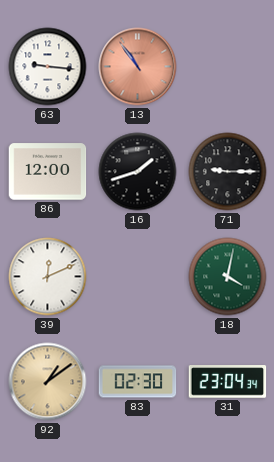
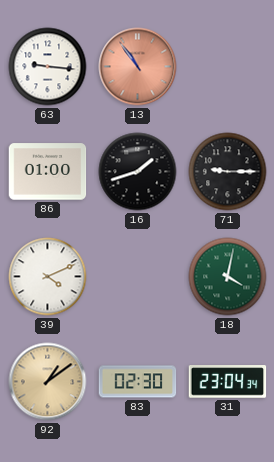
86: 12:00 -> 01:00
39: 12:11 -> 4:11
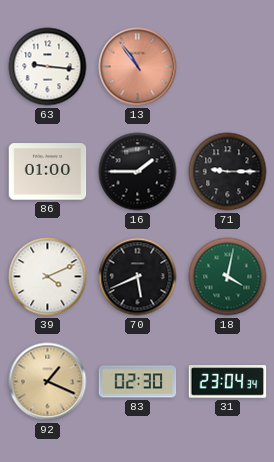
16: 1:42 -> 1:45
70: none -> 5:41
92: 1:09 -> 1:19
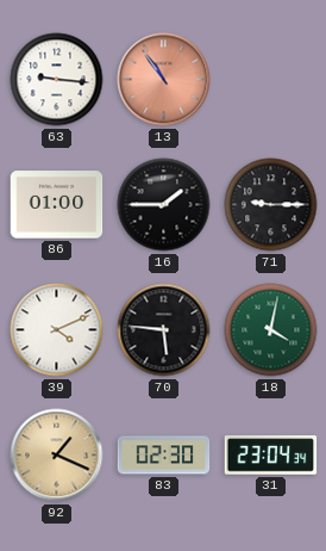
70: 5:41 -> 5:46
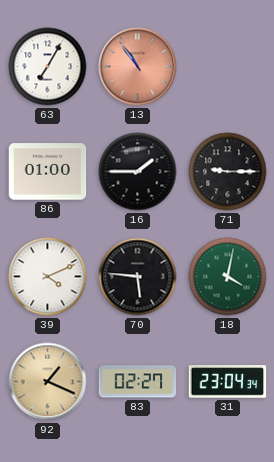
63: 9:16 -> 7:05
83: 02:30 -> 02:27
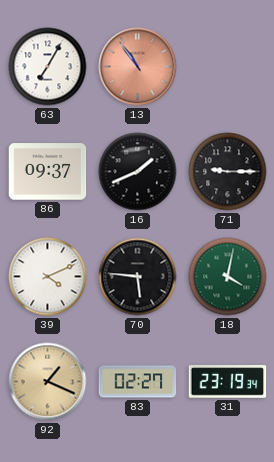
86: 01:00 -> 09:37
16: 1:45 -> 1:41
31: 23:04 -> 23:19
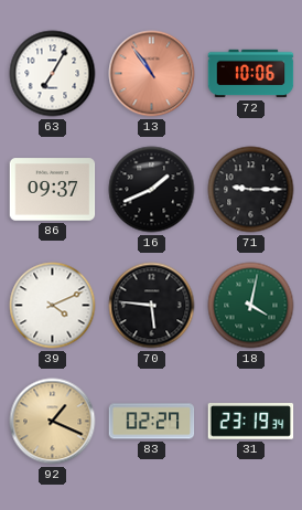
72: none -> 10:06
